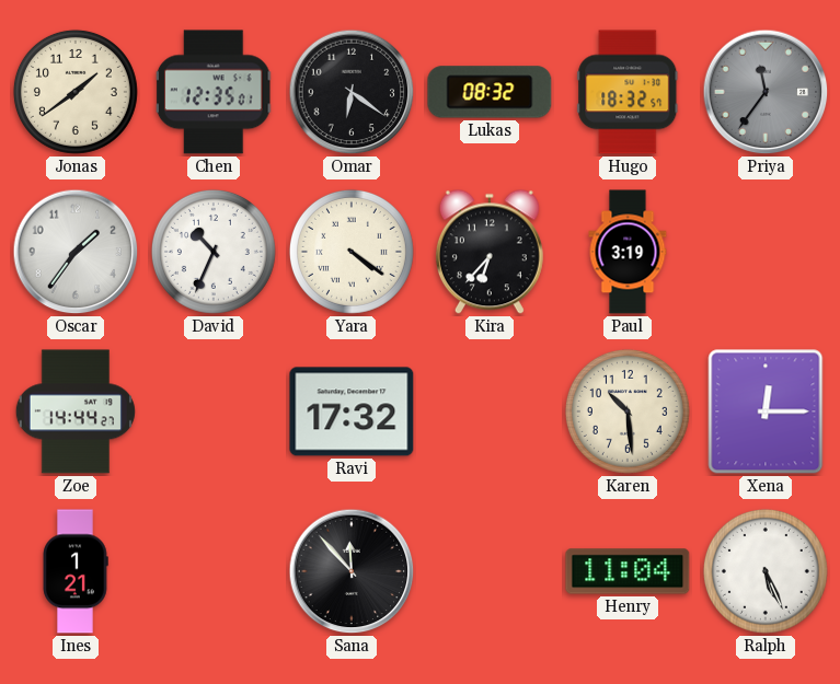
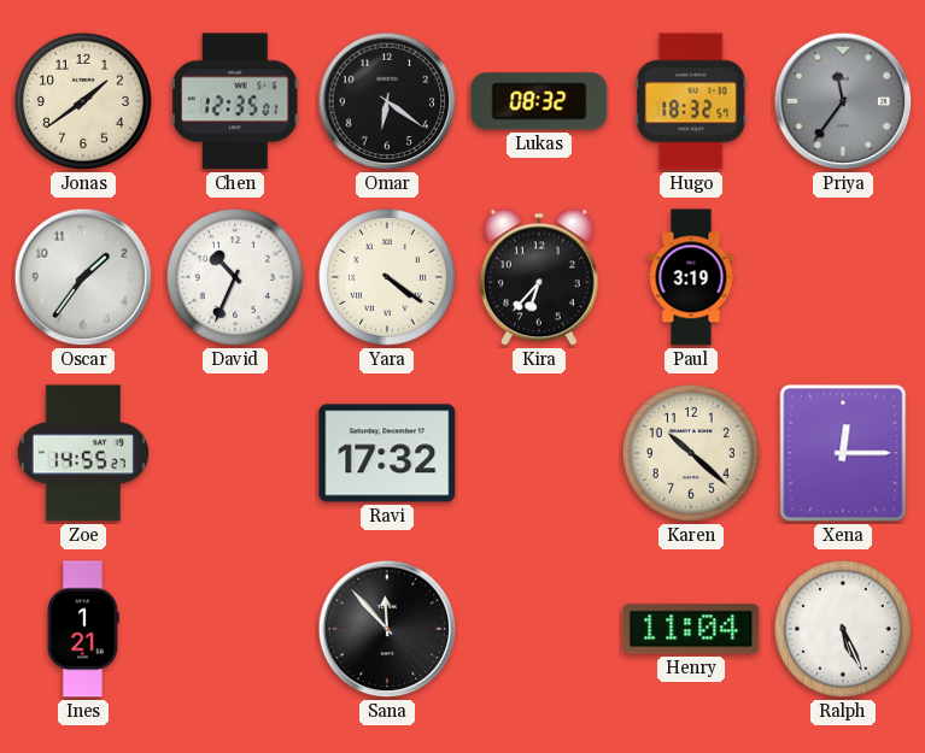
Zoe: 14:44 -> 14:55
Karen: 10:29 -> 10:22
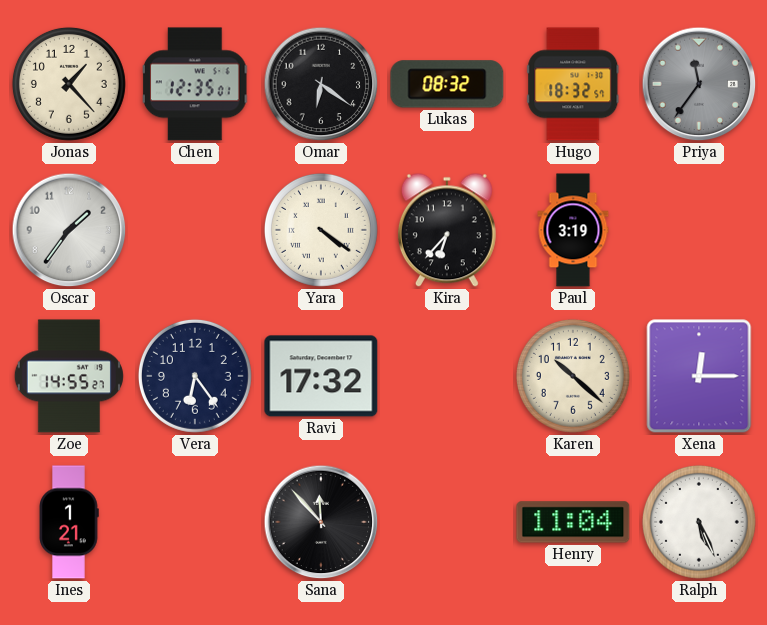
Jonas: 1:39 -> 1:23
David: 10:34 -> none
Vera: none -> 6:24
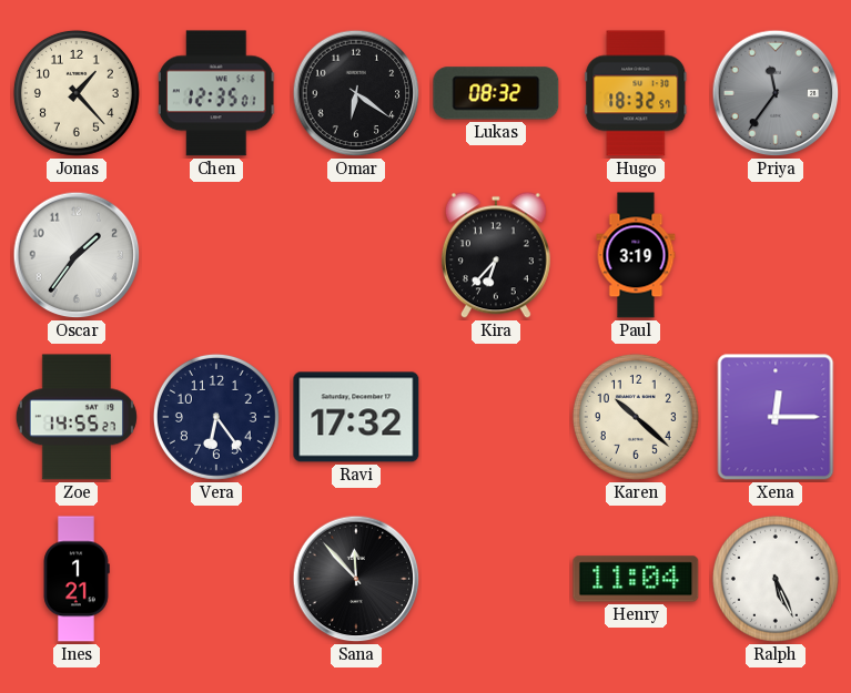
Yara: 4:21 -> none
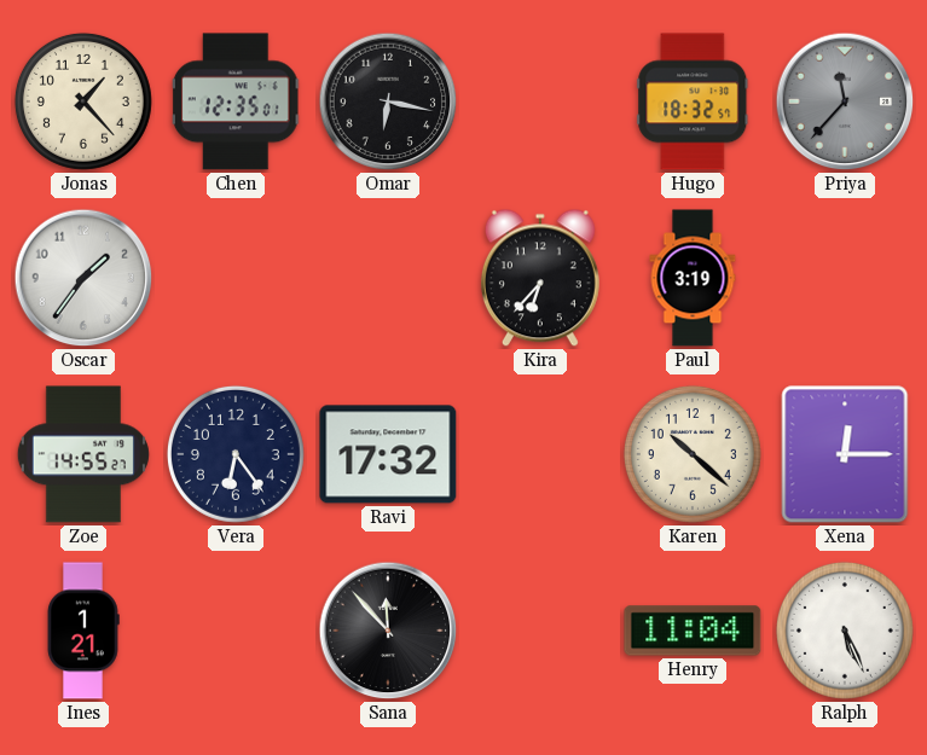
Omar: 6:21 -> 6:17
Lukas: 08:32 -> none
Priya: 11:36 -> 11:37
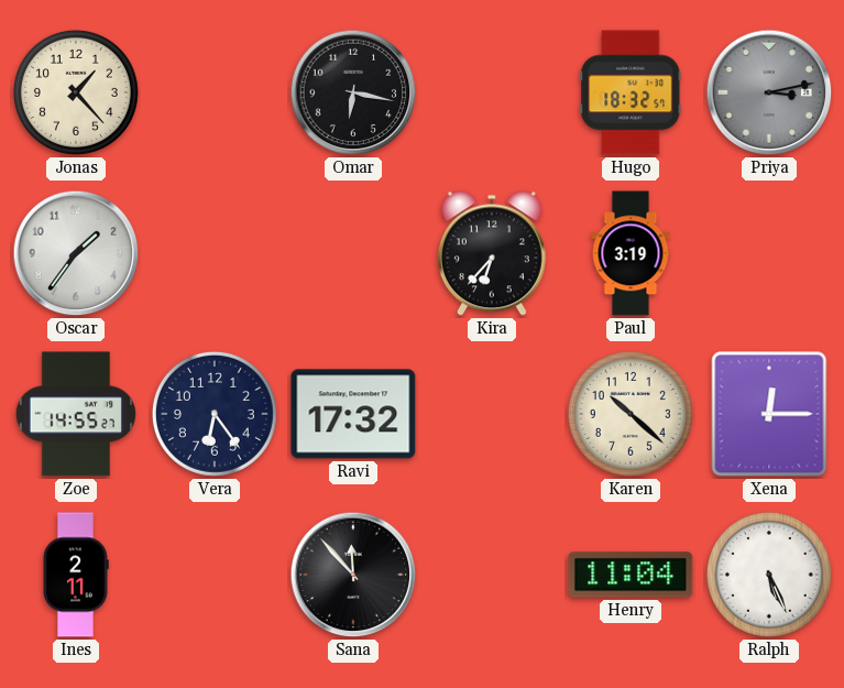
Chen: 12:35 -> none
Priya: 11:37 -> 3:13
Ines: 1:21 -> 2:11
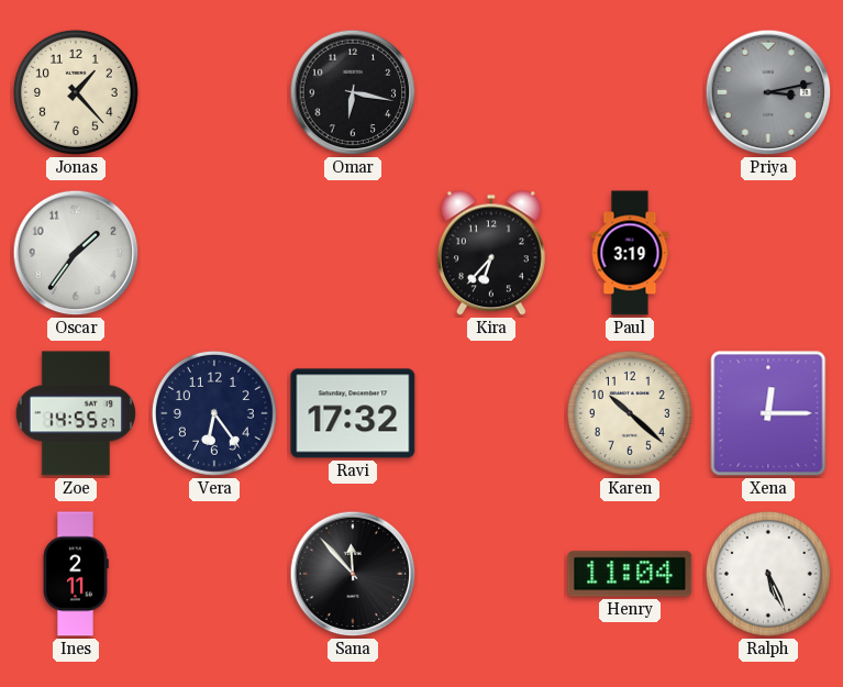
Hugo: 18:32 -> none
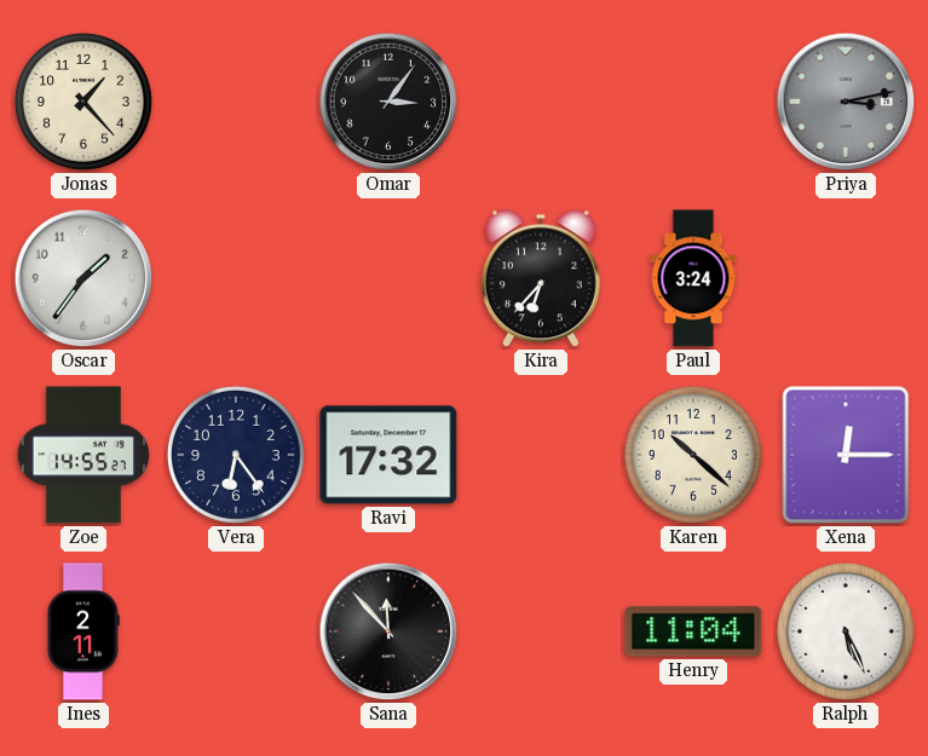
Omar: 6:17 -> 3:06
Paul: 3:19 -> 3:24
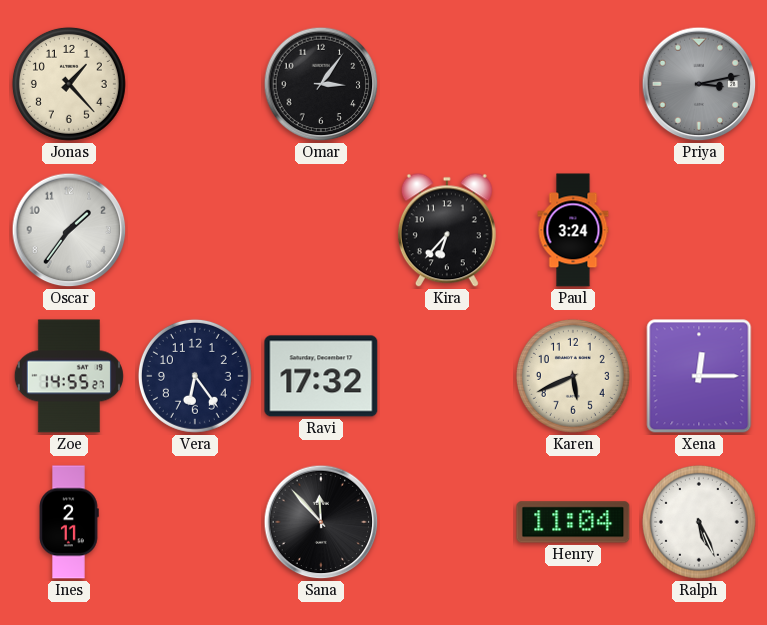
Karen: 10:22 -> 5:41
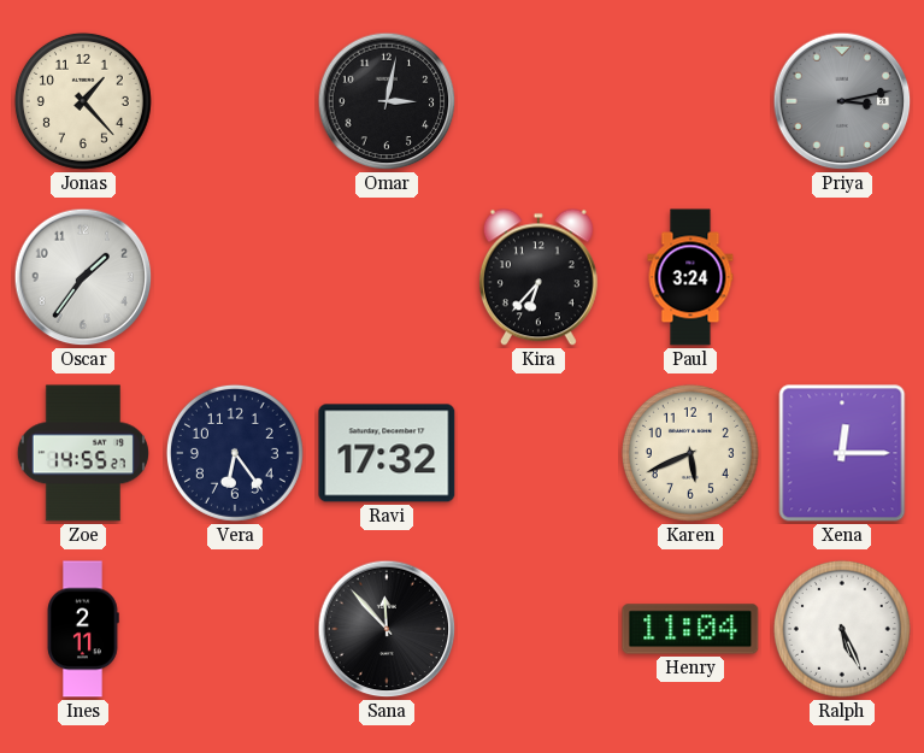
Omar: 3:06 -> 3:02
